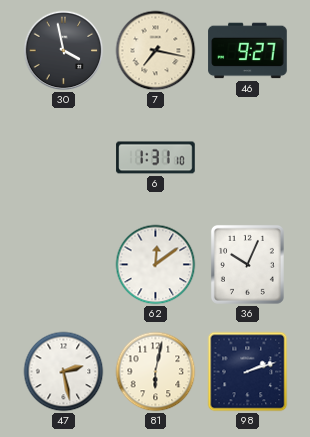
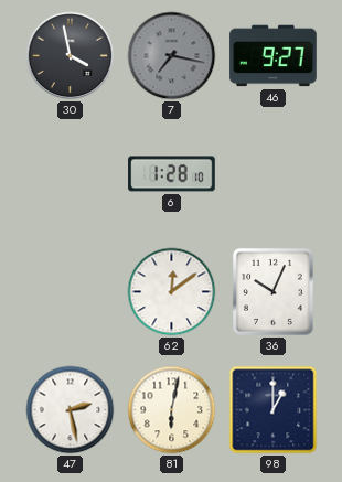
7 dial: cream -> grey
6: 1:31 -> 1:28
98: 2:12 -> 1:00
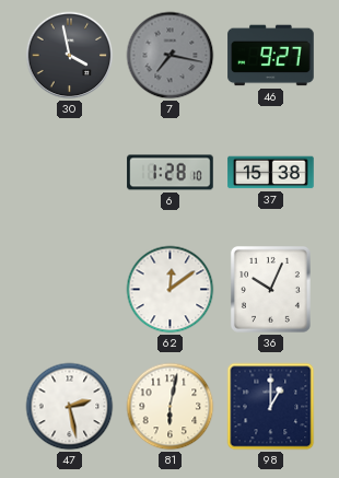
37: none -> 15:38
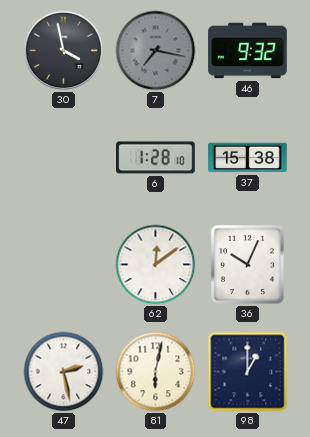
46: 9:27 -> 9:32
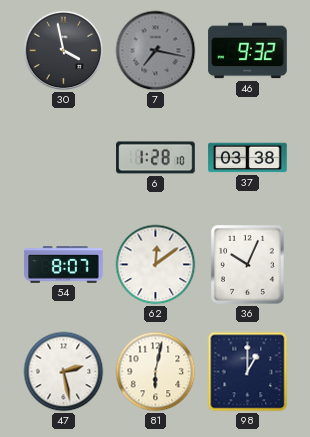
37: 15:38 -> 03:38
54: none -> 8:07
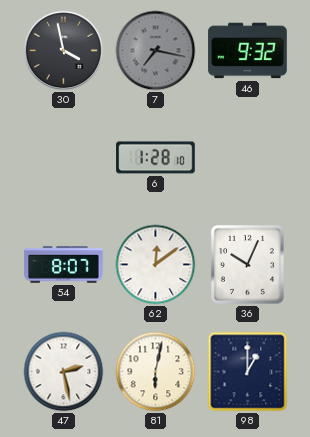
37: 03:38 -> none
